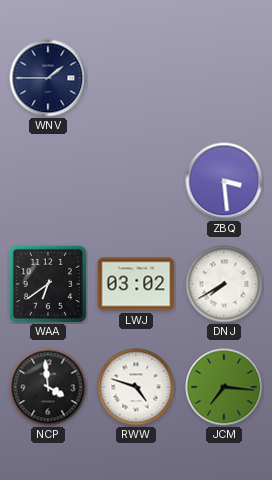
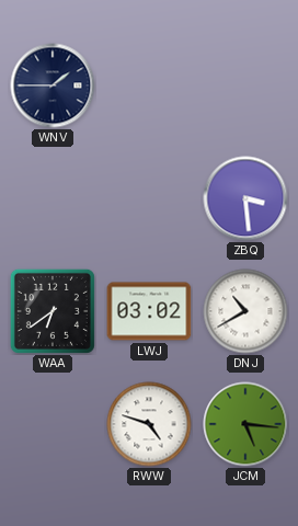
DNJ: 7:40 -> 10:40
NCP: 3:59 -> none
JCM: 7:16 -> 5:16
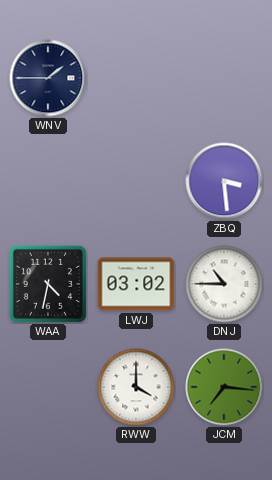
WAA: 6:39 -> 4:32
DNJ: 10:40 -> 10:45
RWW: 4:48 -> 4:00
JCM: 5:16 -> 7:16
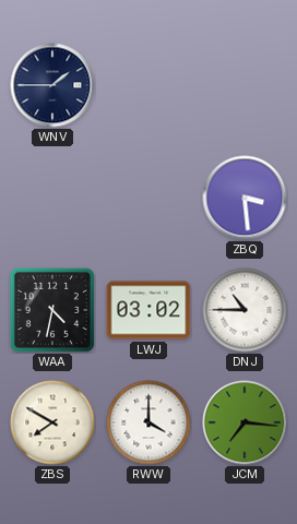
ZBS: none -> 7:50
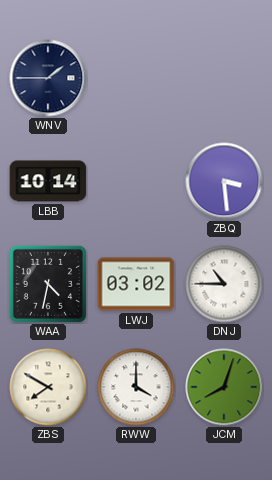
LBB: none -> 10:14
JCM: 7:16 -> 8:03
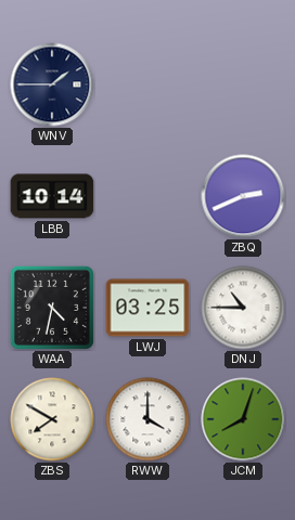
ZBQ: 3:29 -> 2:41
LWJ: 03:02 -> 03:25
